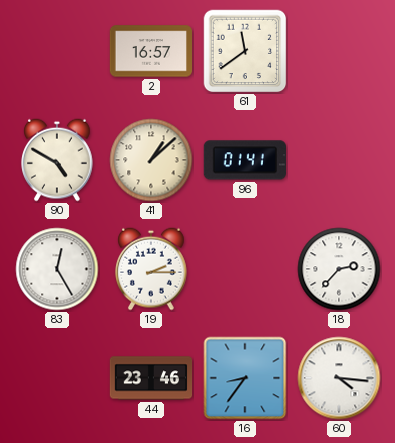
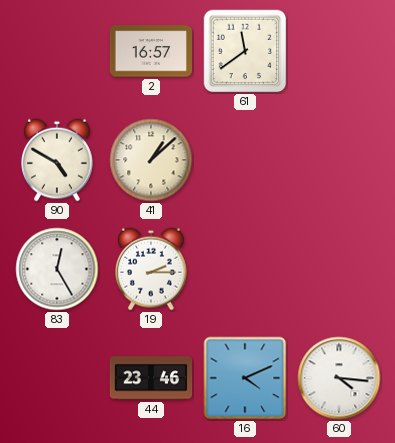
96: 01:41 -> none
18: 2:37 -> none
16: 8:36 -> 4:11
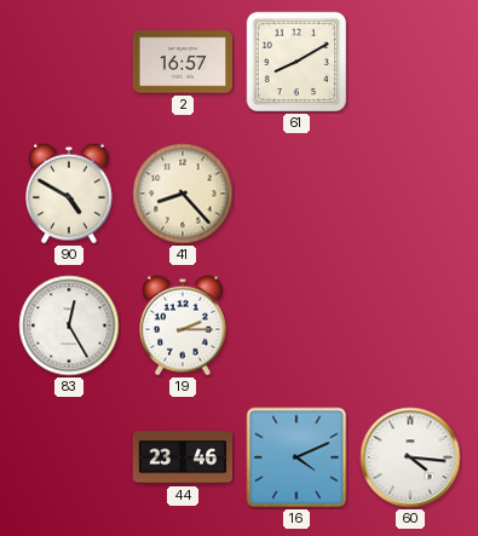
61: 11:39 -> 8:10
41: 1:08 -> 8:23
